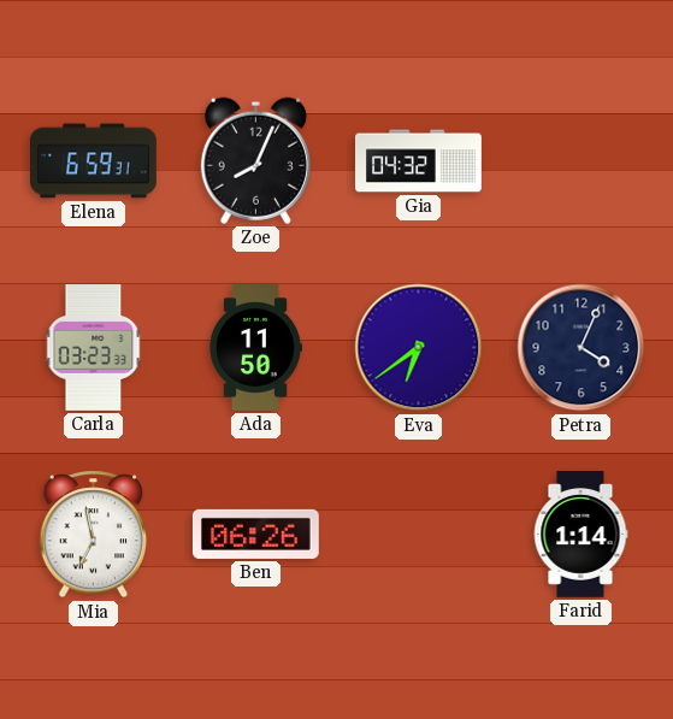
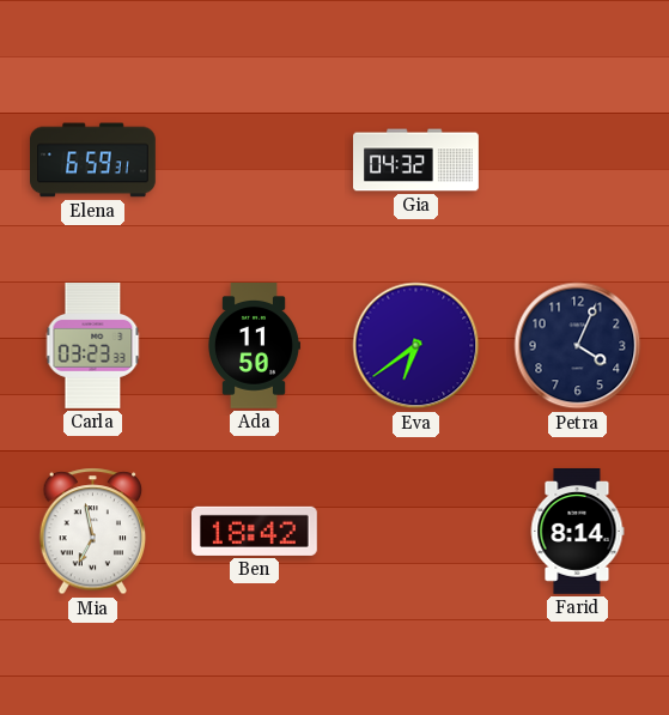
Zoe: 8:04 -> none
Ben: 06:26 -> 18:42
Farid: 1:14 -> 8:14
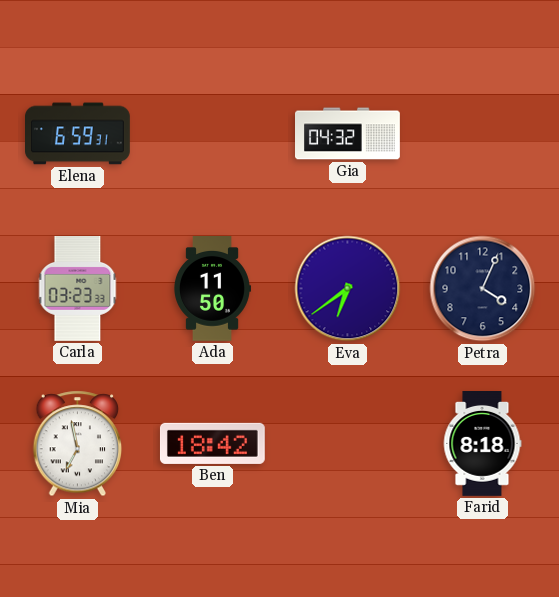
Farid: 8:14 -> 8:18
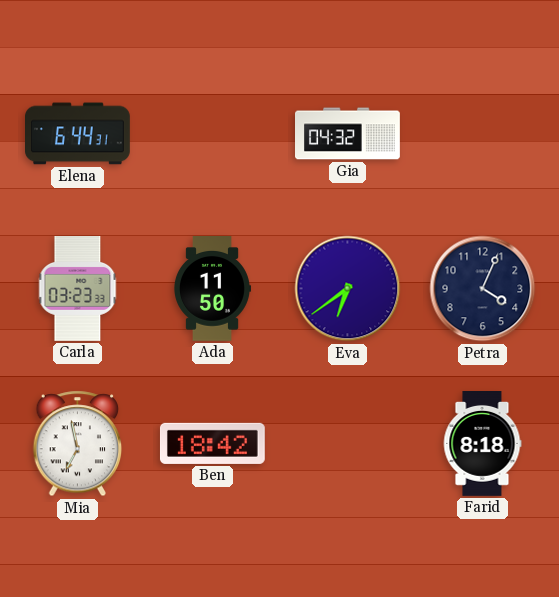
Elena: 6:59 -> 6:44
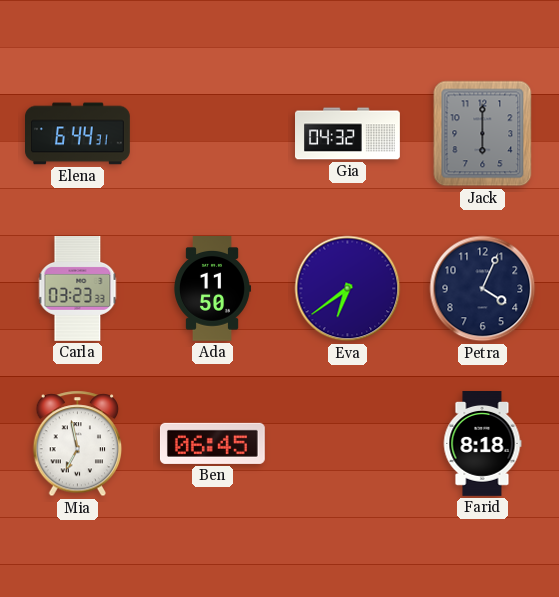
Jack: none -> 6:00
Ben: 18:42 -> 06:45
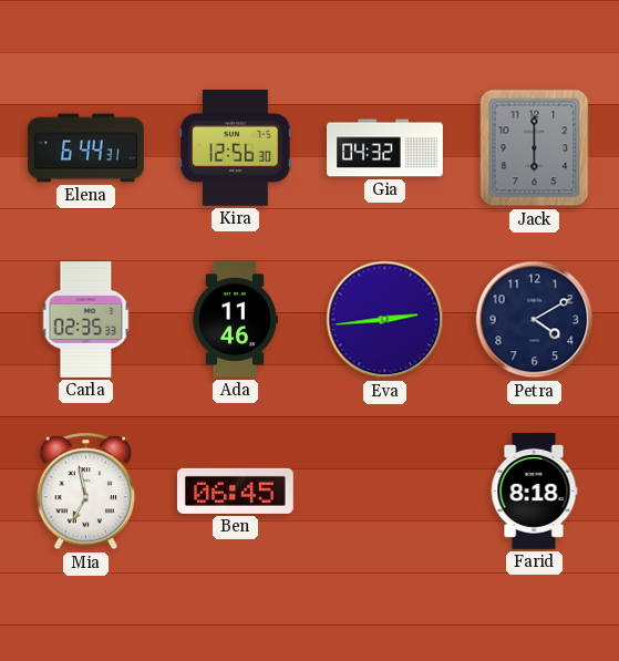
Kira: none -> 12:56
Carla: 03:23 -> 02:35
Ada: 11:50 -> 11:46
Eva: 6:39 -> 2:44
Petra: 4:04 -> 4:10
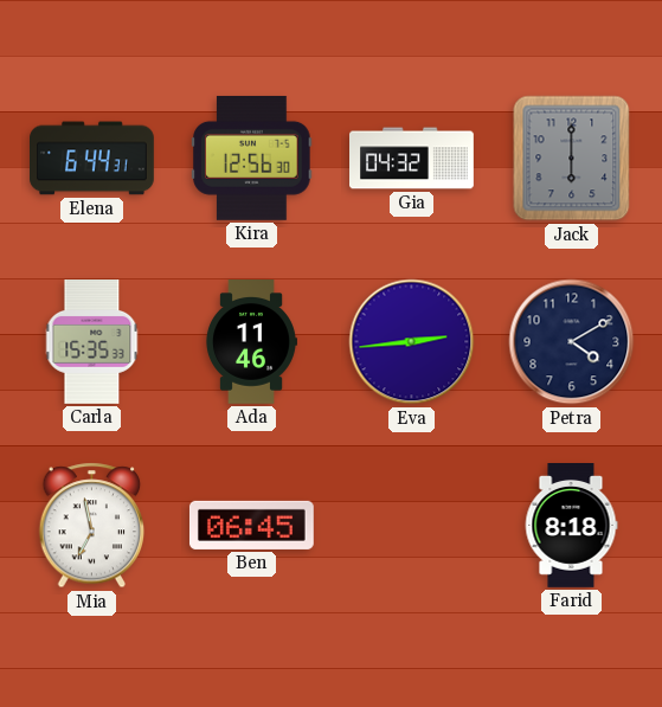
Carla: 02:35 -> 15:35
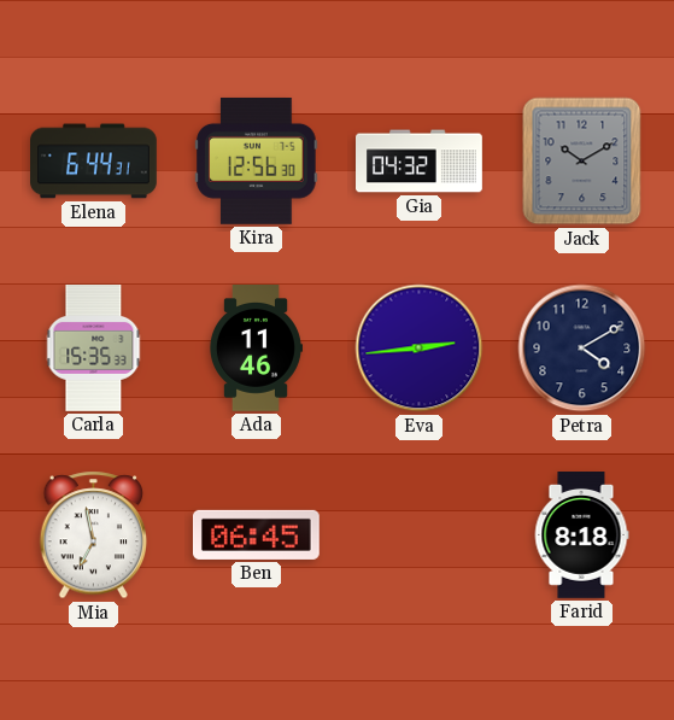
Jack: 6:00 -> 10:10
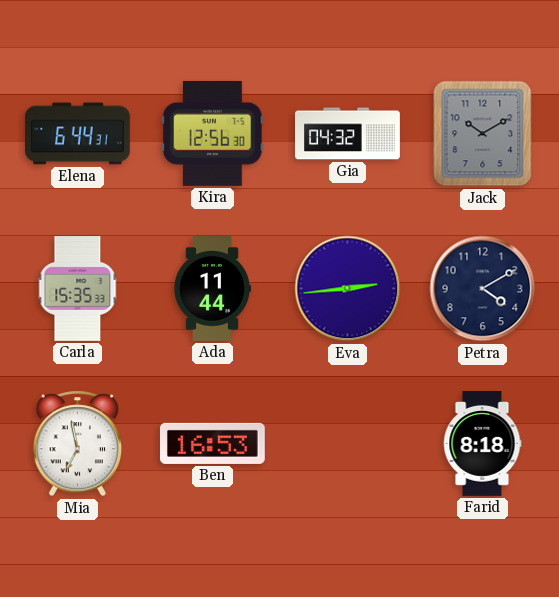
Ada: 11:46 -> 11:44
Ben: 06:45 -> 16:53
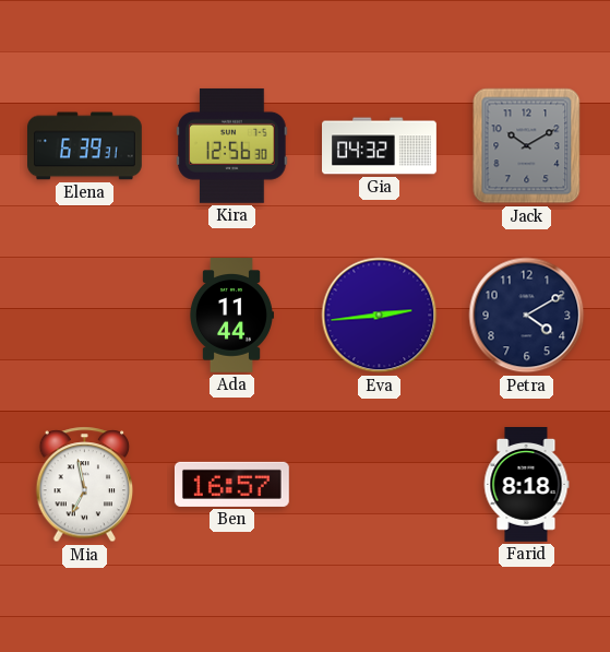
Elena: 6:44 -> 6:39
Carla: 15:35 -> none
Ben: 16:53 -> 16:57
